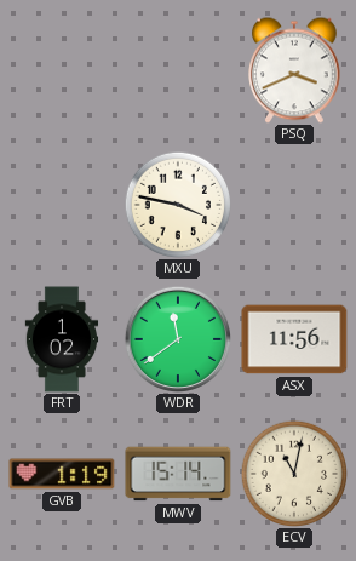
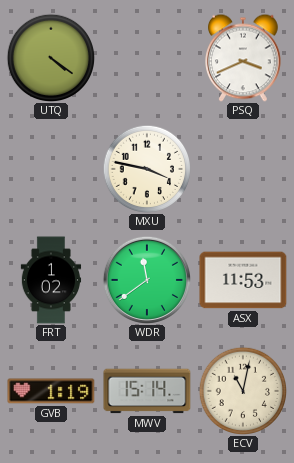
UTQ: none -> 4:21
ASX: 11:56 -> 11:53
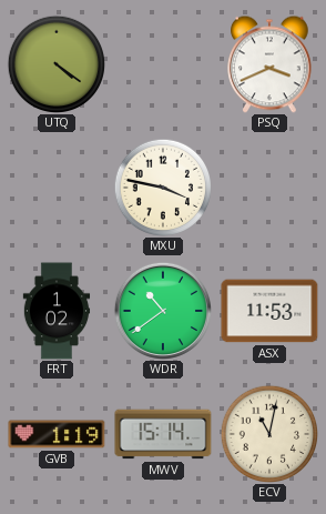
WDR: 11:39 -> 10:39
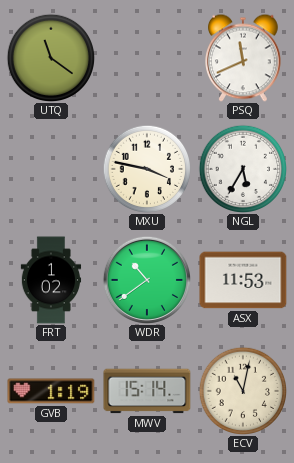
UTQ: 4:21 -> 11:21
PSQ: 3:41 -> 11:41
NGL: none -> 5:35
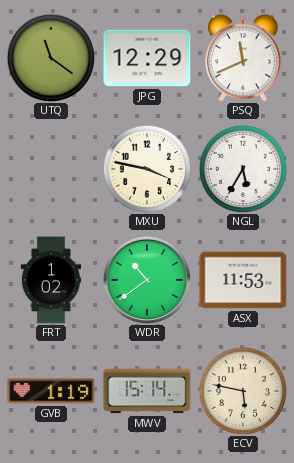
JPG: none -> 12:29
ECV: 11:02 -> 5:47
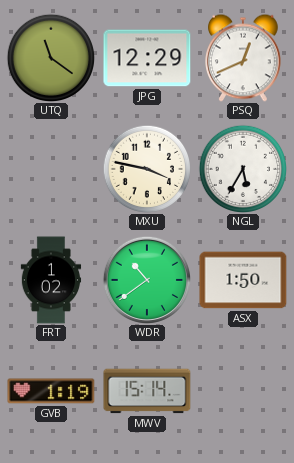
PSQ: 11:41 -> 12:41
ASX: 11:53 -> 1:50
ECV: 5:47 -> none
